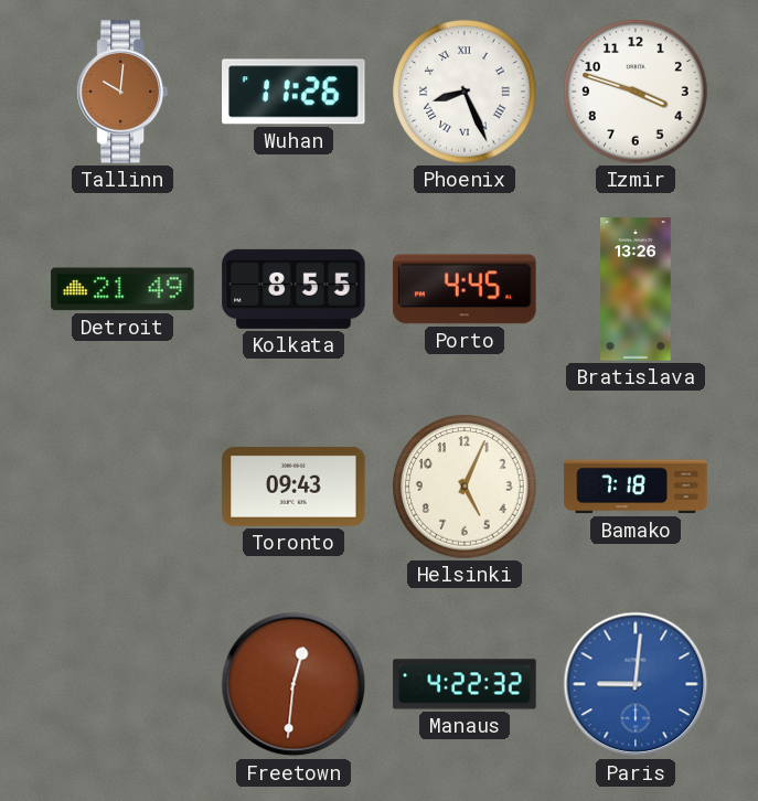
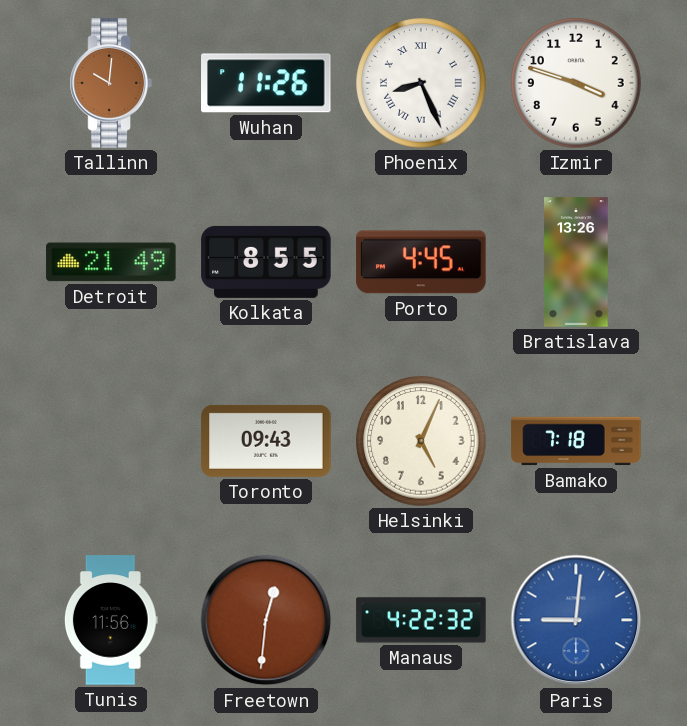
Tunis: none -> 11:56
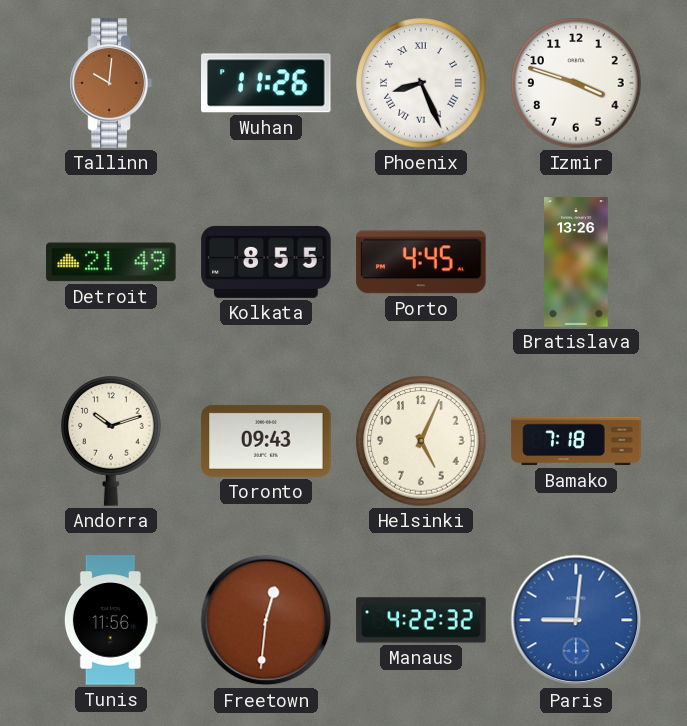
Andorra: none -> 10:12
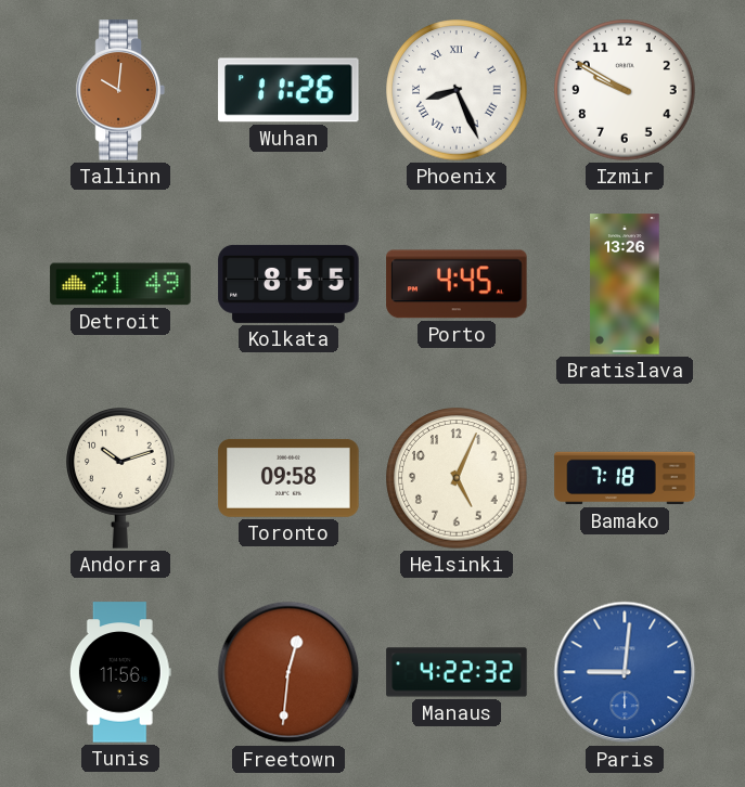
Izmir: 3:48 -> 9:50
Toronto: 09:43 -> 09:58
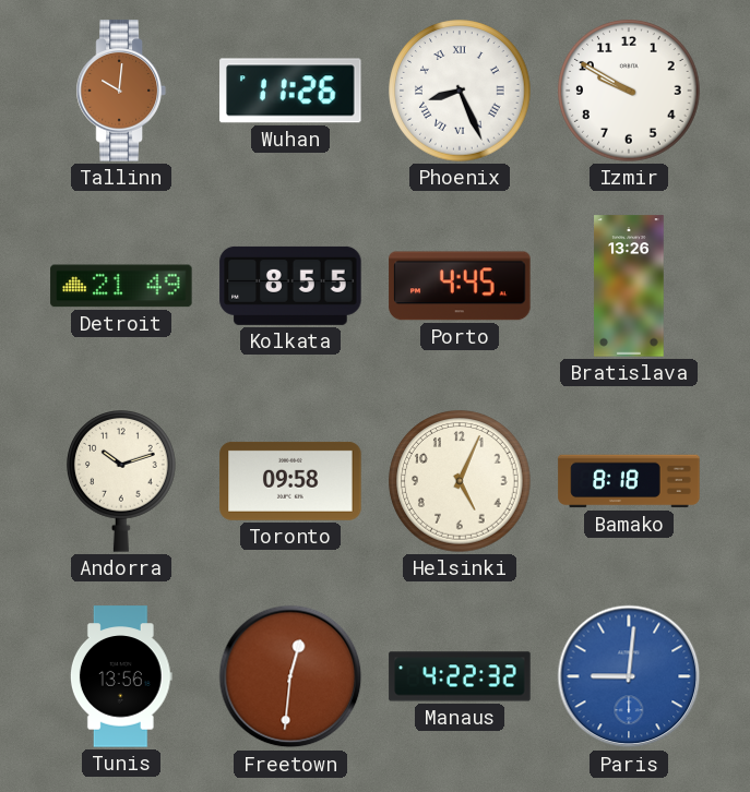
Bamako: 7:18 -> 8:18
Tunis: 11:56 -> 13:56
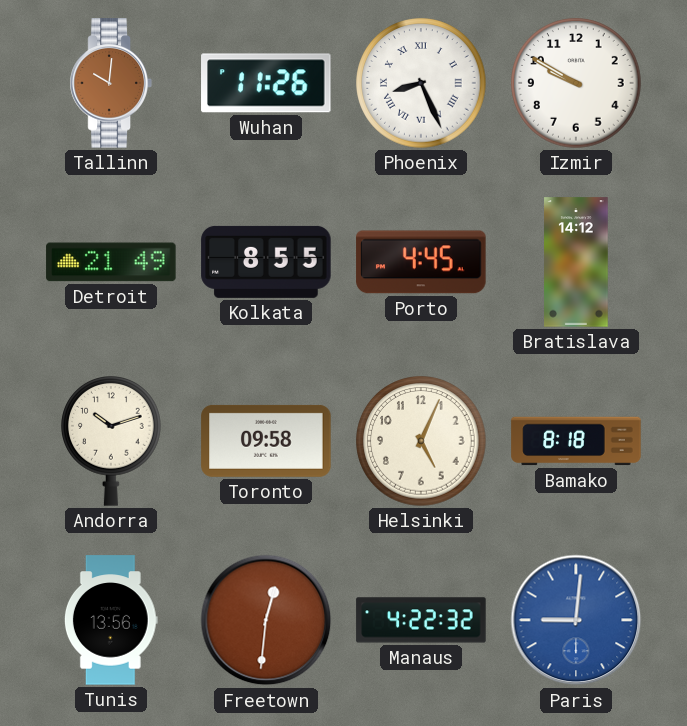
Bratislava: 13:26 -> 14:12
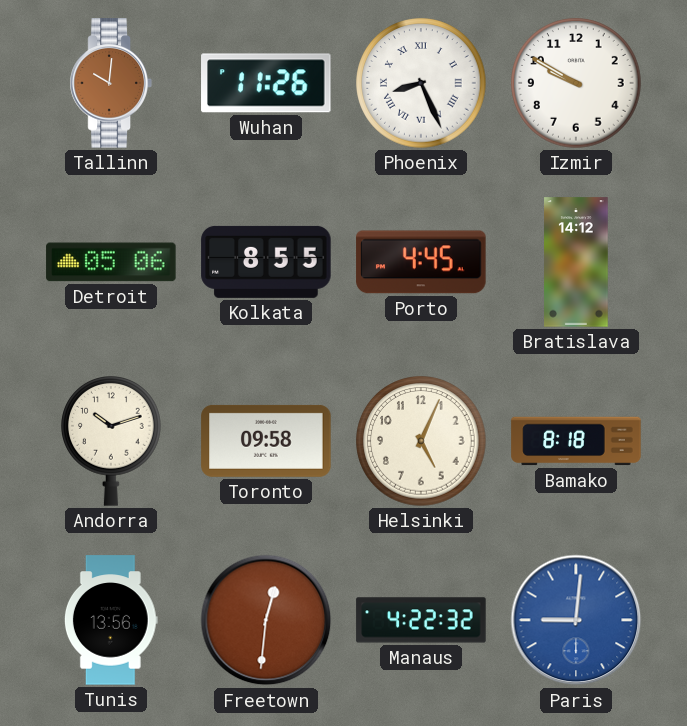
Detroit: 21:49 -> 05:06
